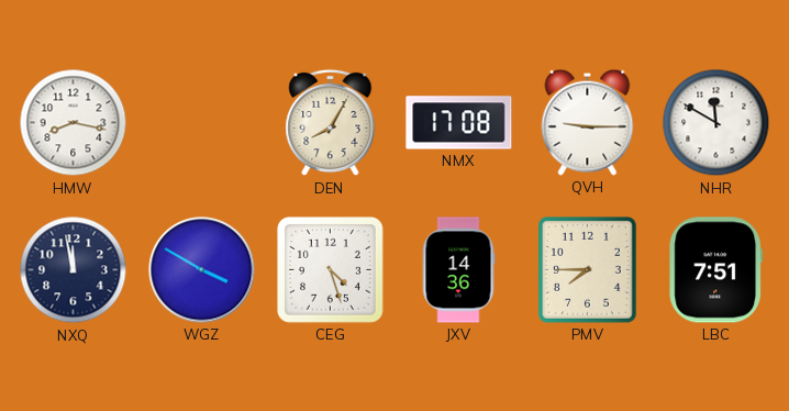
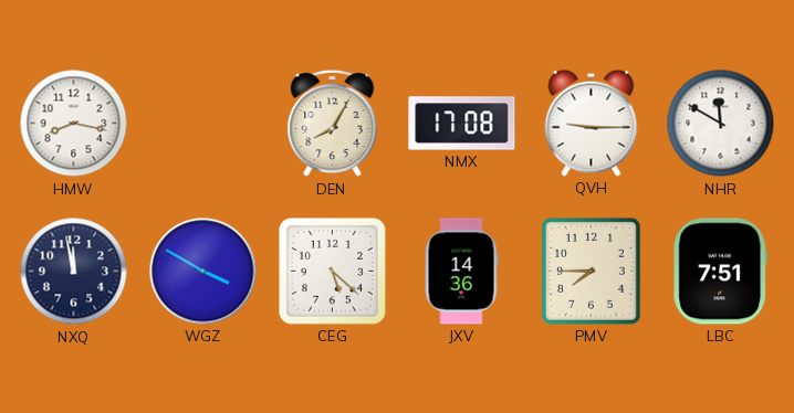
CEG: 4:27 -> 5:22
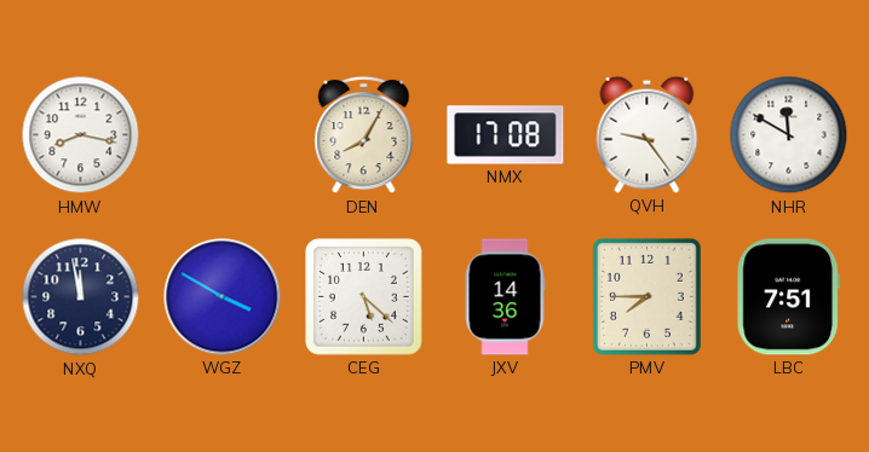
QVH: 9:15 -> 9:24
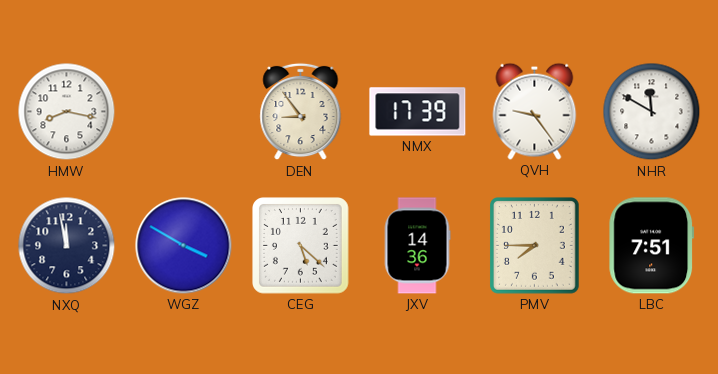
DEN: 8:05 -> 8:54
NMX: 17:08 -> 17:39
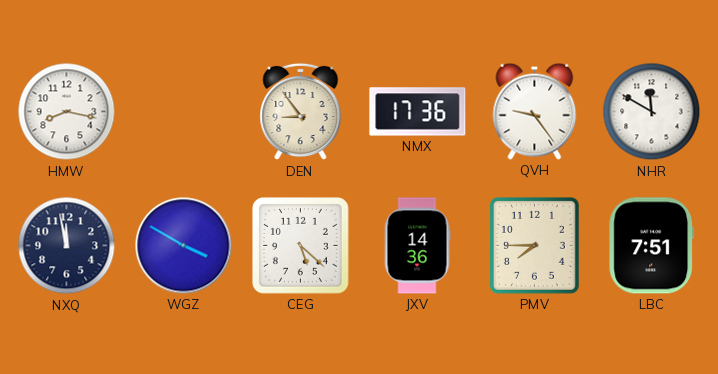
NMX: 17:39 -> 17:36
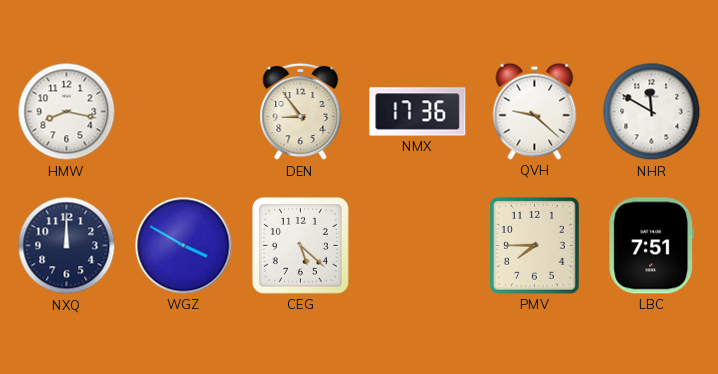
QVH: 9:24 -> 9:22
NXQ: 11:58 -> 12:00
JXV: 14:36 -> none
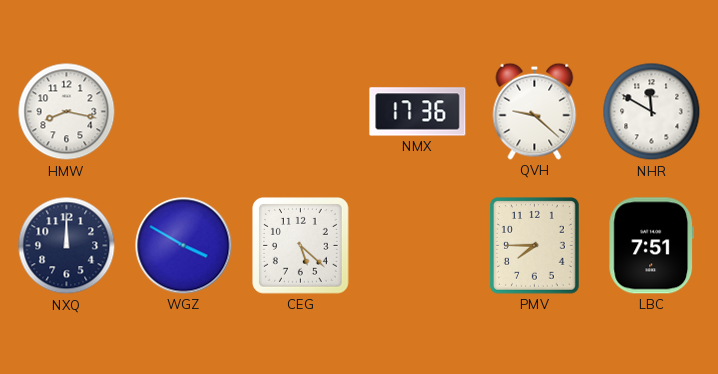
DEN: 8:54 -> none
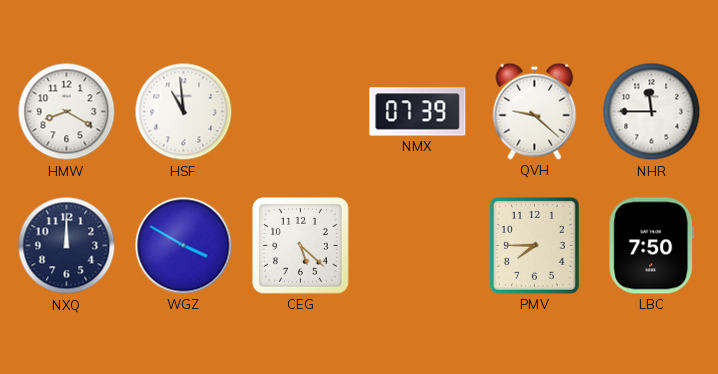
HMW: 8:17 -> 8:20
HSF: none -> 10:59
NMX: 17:36 -> 07:39
NHR: 11:50 -> 11:45
LBC: 7:51 -> 7:50
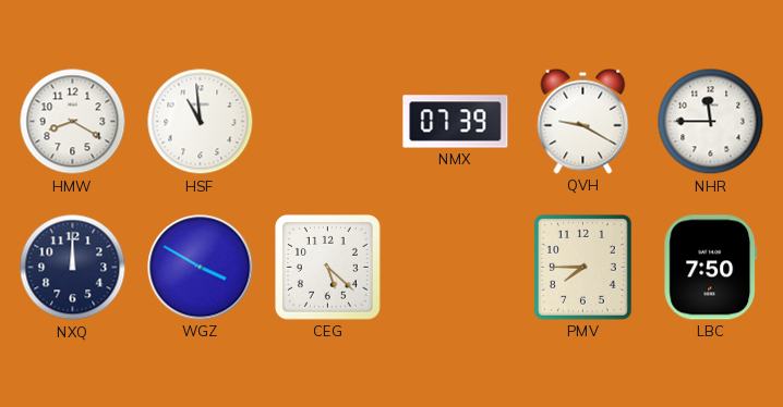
QVH: 9:22 -> 9:20
